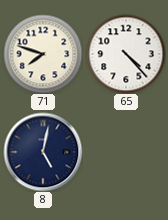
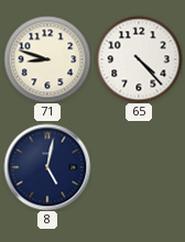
71: 7:48 -> 8:48
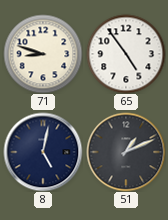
65: 4:23 -> 4:54
51: none -> 1:11
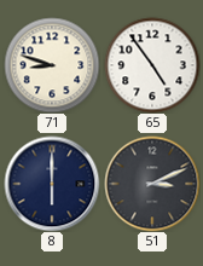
8: 5:02 -> 6:00
51: 1:11 -> 3:11
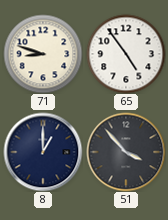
8: 6:00 -> 1:00
51: 3:11 -> 3:53
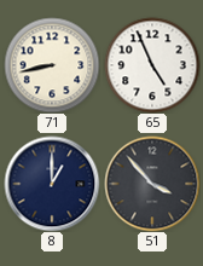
71: 8:48 -> 8:43
65: 4:54 -> 4:56
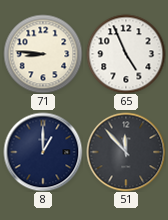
71: 8:43 -> 8:46
51: 3:53 -> 11:53
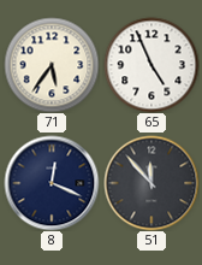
71: 8:46 -> 5:36
8: 1:00 -> 12:19
